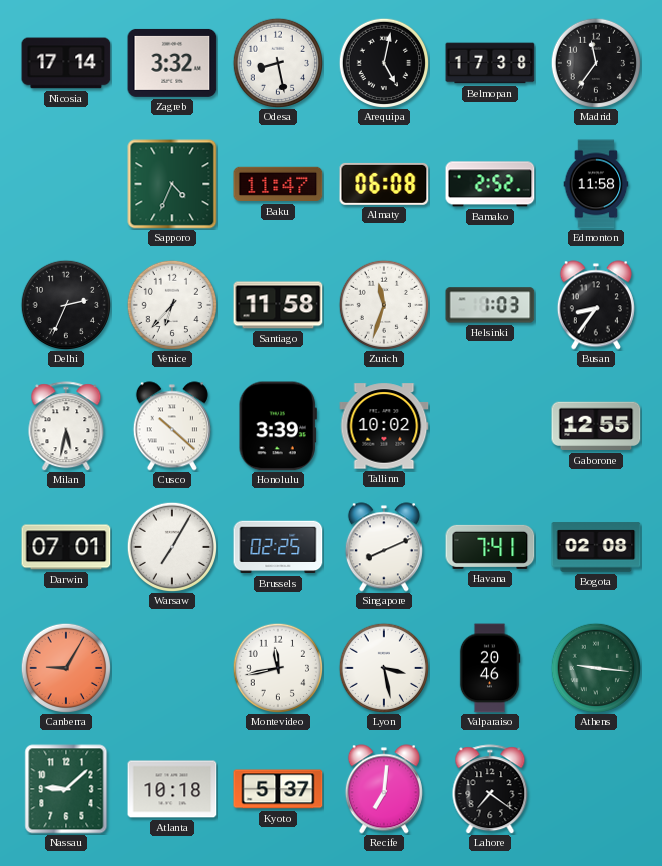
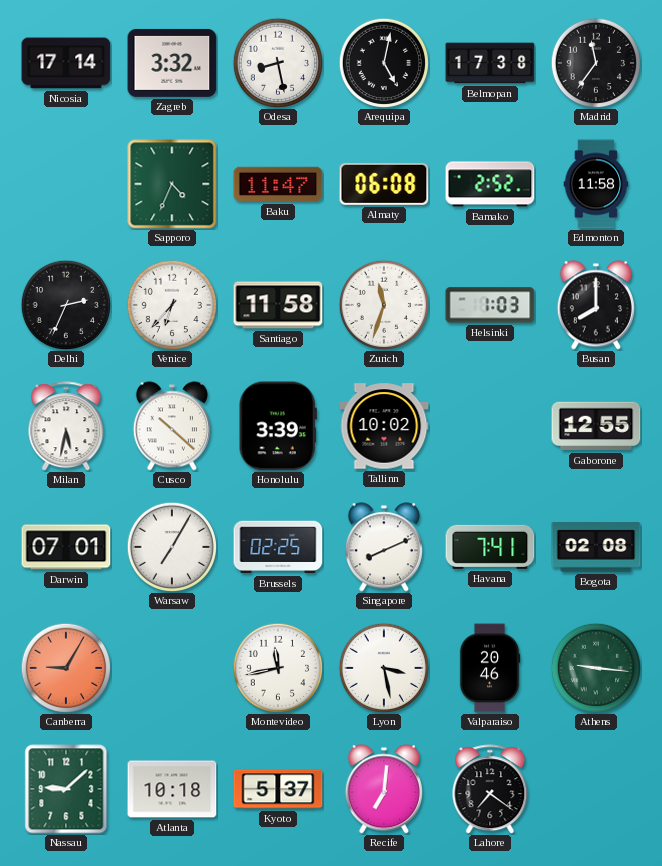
Busan: 8:36 -> 8:00
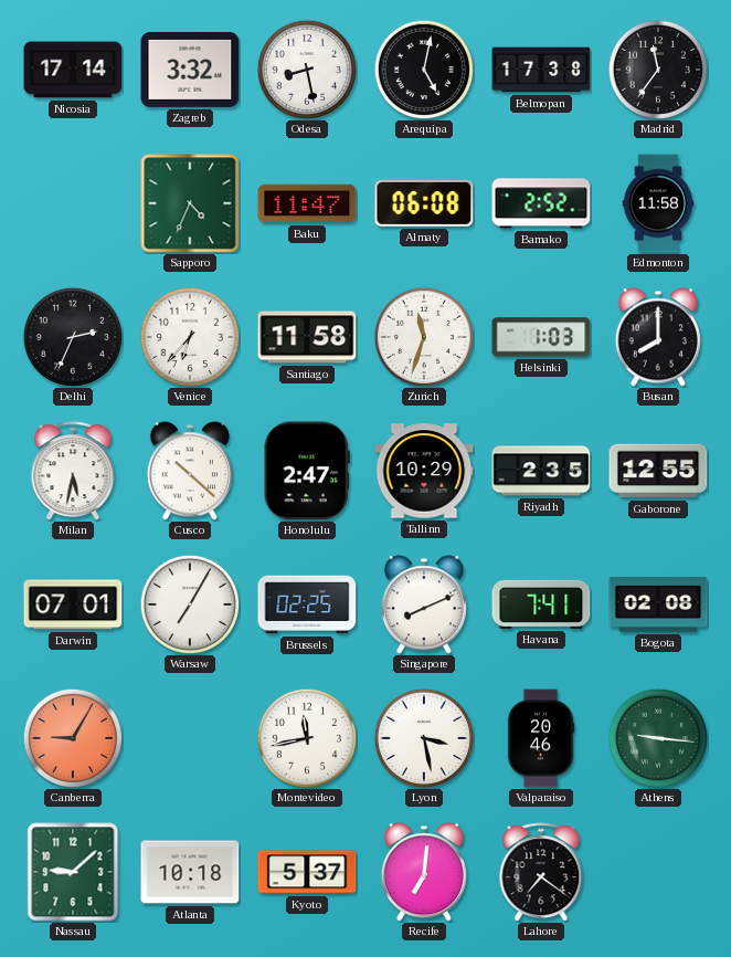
Honolulu: 3:39 -> 2:47
Tallinn: 10:02 -> 10:29
Riyadh: none -> 2:35
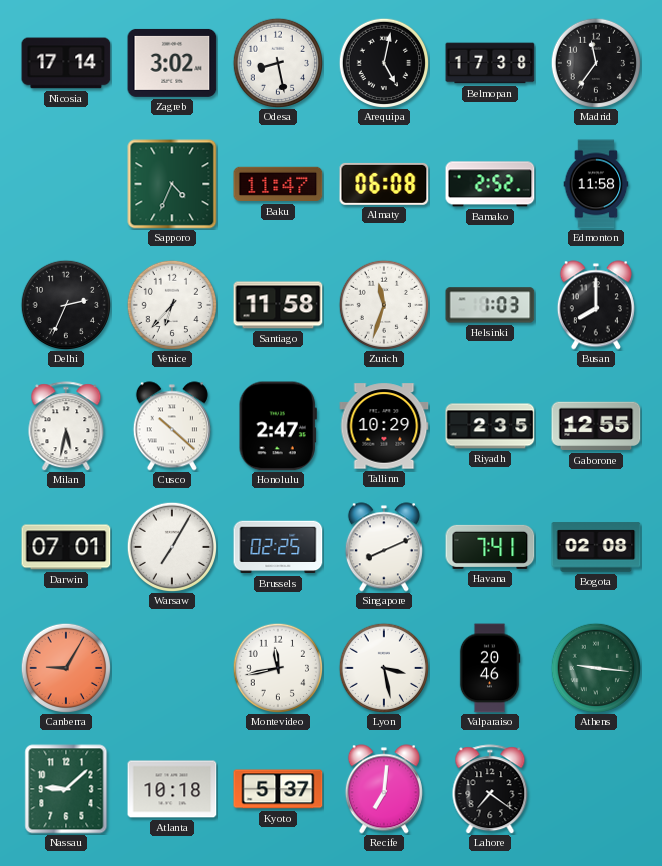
Zagreb: 3:32 -> 3:02
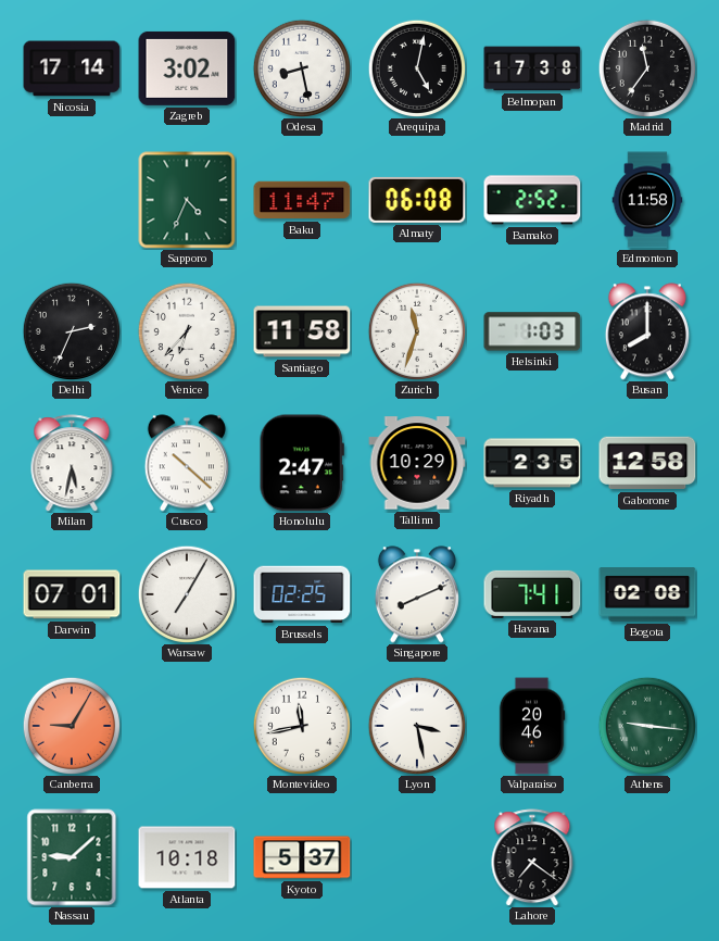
Gaborone: 12:55 -> 12:58
Recife: 7:01 -> none
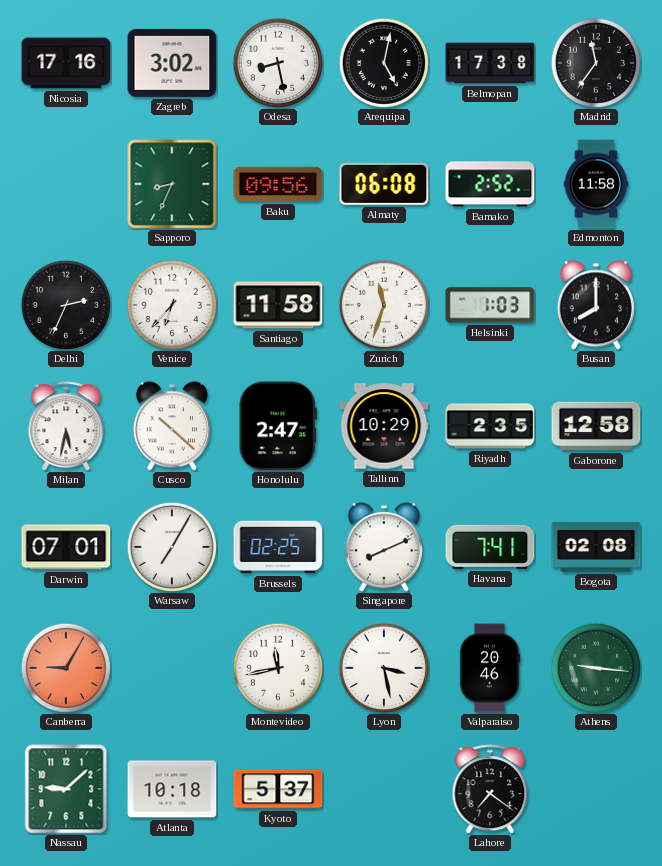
Nicosia: 17:14 -> 17:16
Sapporo: 4:34 -> 8:34
Baku: 11:47 -> 09:56
